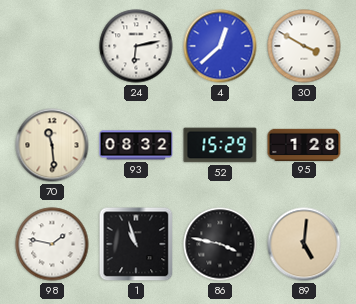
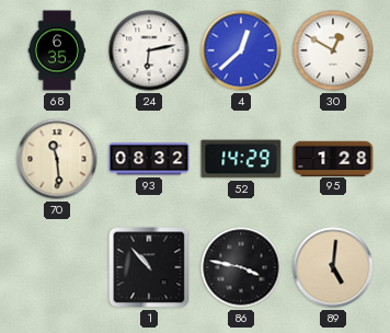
68: none -> 6:35
30: 3:50 -> 12:50
52: 15:29 -> 14:29
98: 1:47 -> none
1: 10:57 -> 10:53
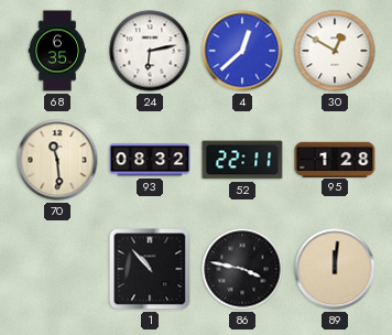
52: 14:29 -> 22:11
89: 5:01 -> 12:01
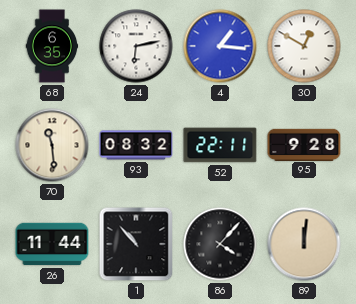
4: 12:38 -> 1:16
95: 1:28 -> 9:28
26: none -> 11:44
86: 3:47 -> 4:07
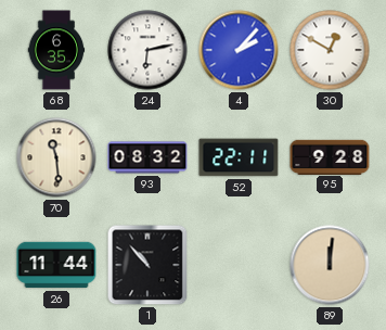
4: 1:16 -> 2:07
86: 4:07 -> none
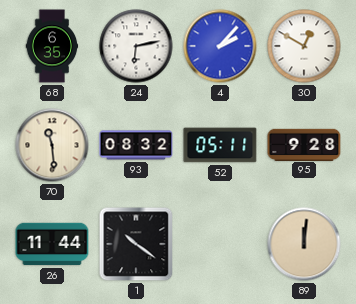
52: 22:11 -> 05:11
1: 10:53 -> 10:21
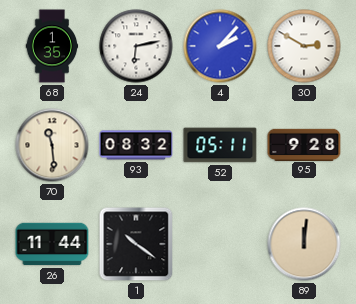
68: 6:35 -> 1:35
30: 12:50 -> 2:50
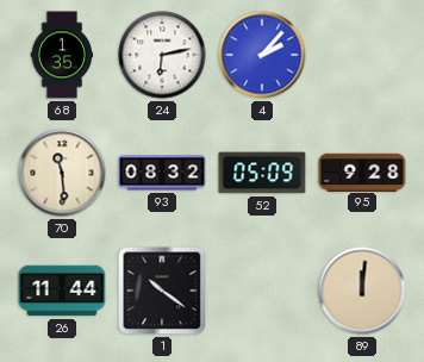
30: 2:50 -> none
52: 05:11 -> 05:09
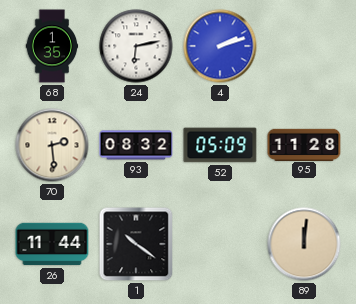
4: 2:07 -> 2:12
70: 11:29 -> 2:29
95: 9:28 -> 11:28
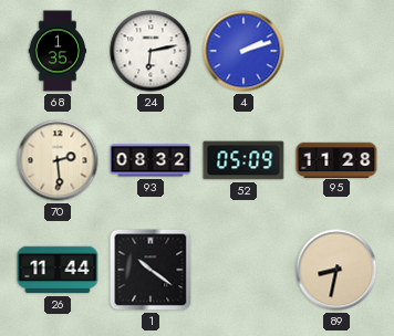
89: 12:01 -> 8:32
